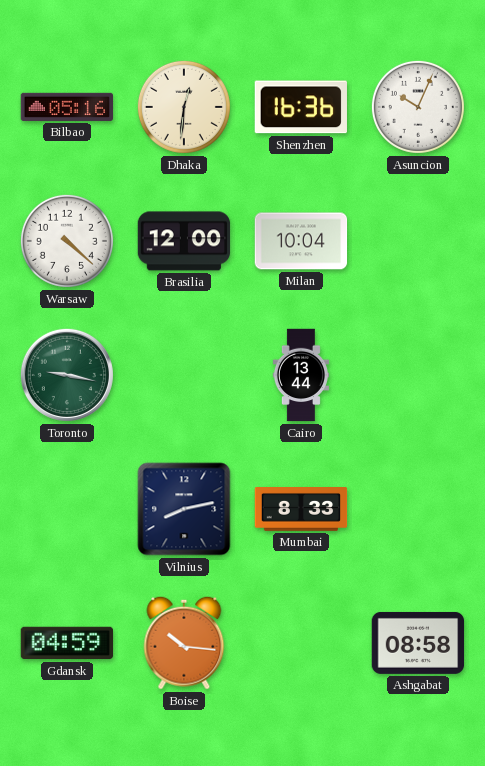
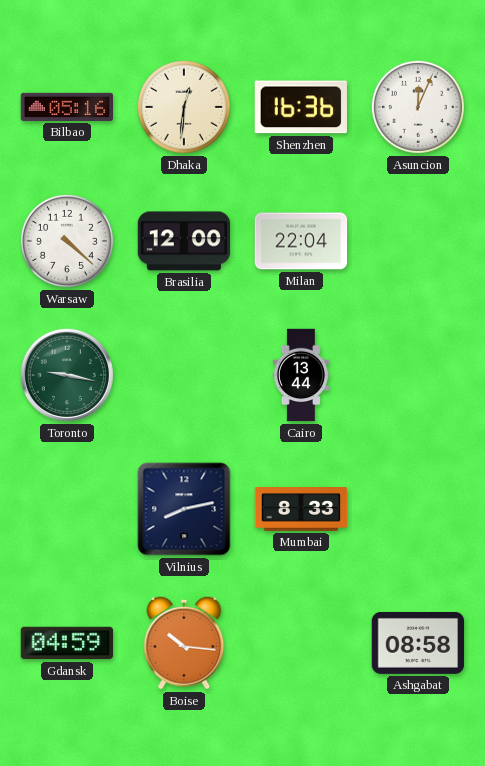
Asuncion: 10:04 -> 12:04
Milan: 10:04 -> 22:04
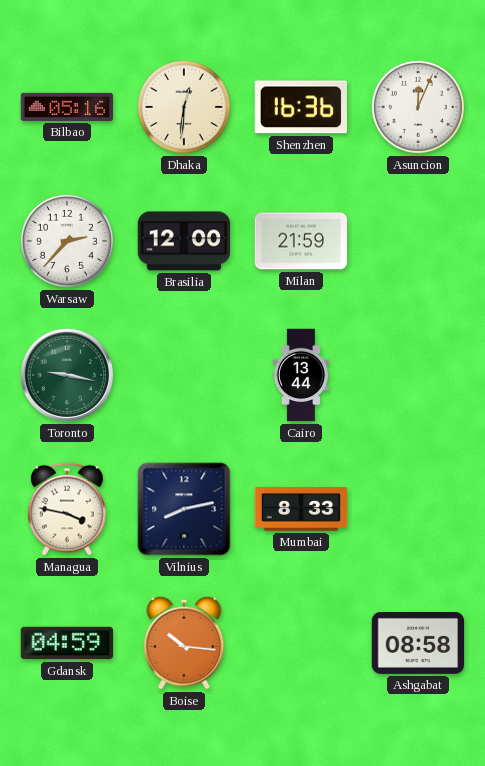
Warsaw: 4:22 -> 2:37
Milan: 22:04 -> 21:59
Managua: none -> 3:47
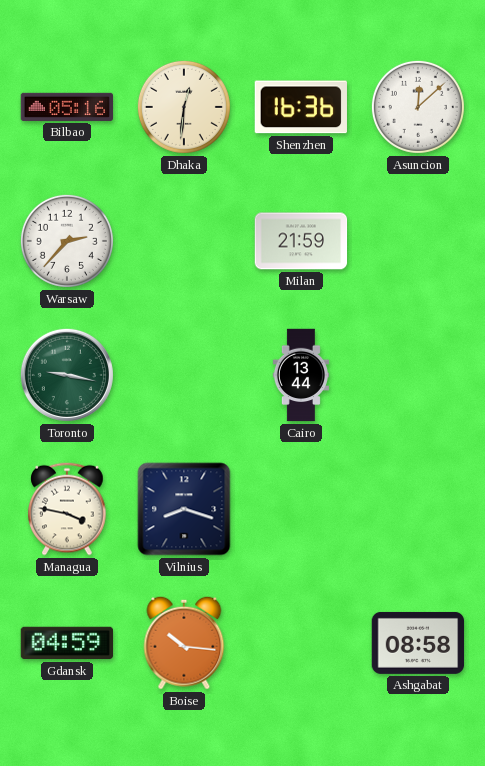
Asuncion: 12:04 -> 12:08
Brasilia: 12:00 -> none
Vilnius: 8:13 -> 8:18
Mumbai: 8:33 -> none
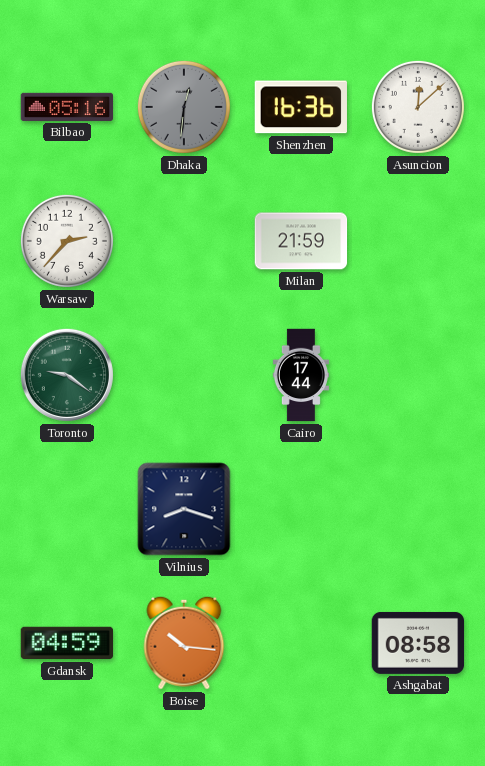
Dhaka dial: cream -> grey
Toronto: 9:17 -> 9:21
Cairo: 13:44 -> 17:44
Managua: 3:47 -> none
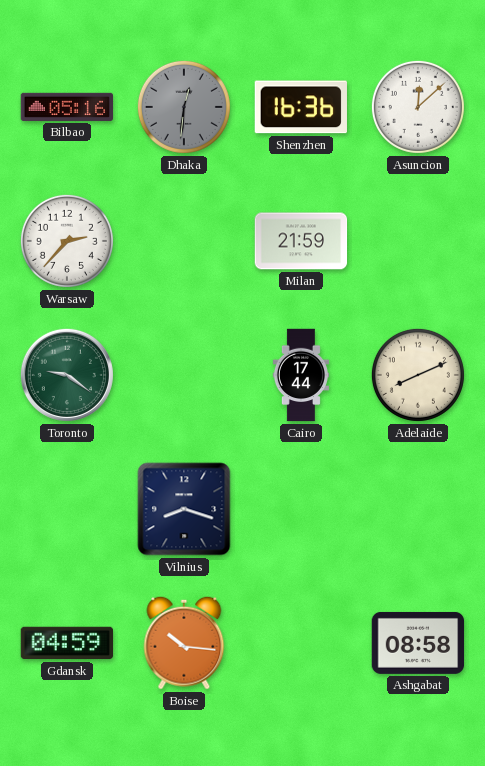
Adelaide: none -> 8:11
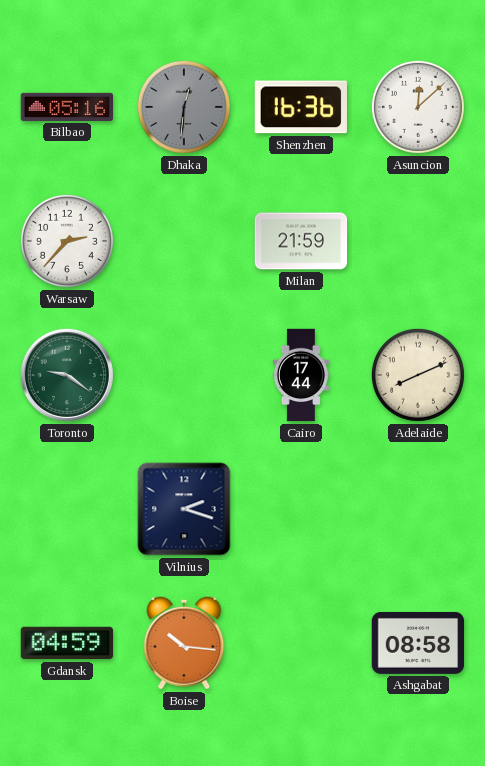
Vilnius: 8:18 -> 2:18
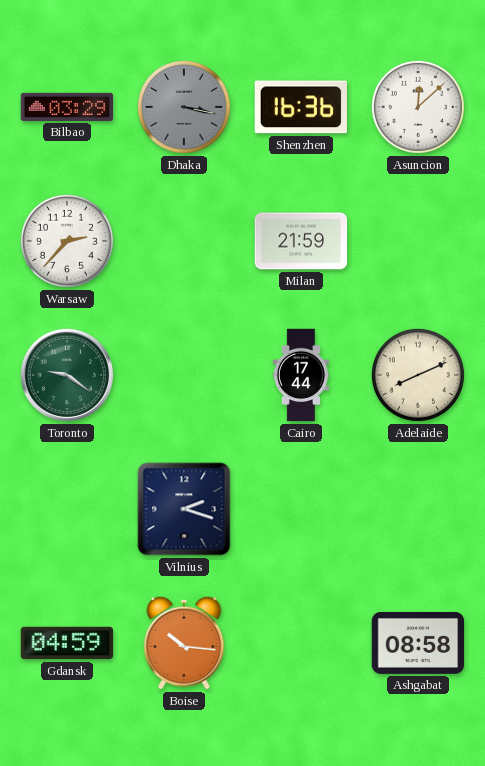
Bilbao: 05:16 -> 03:29
Dhaka: 12:31 -> 3:17
